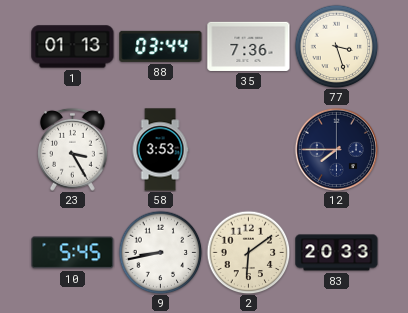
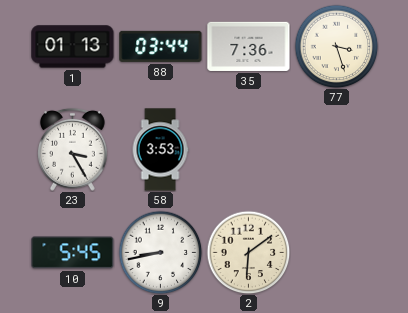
12: 7:45 -> none
83: 20:33 -> none
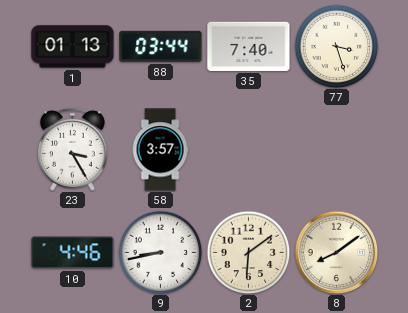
35: 7:36 -> 7:40
58: 3:53 -> 3:57
10: 5:45 -> 4:46
8: none -> 8:09
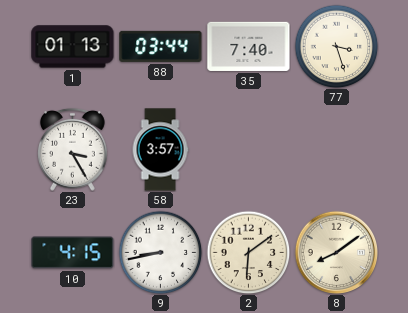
10: 4:46 -> 4:15
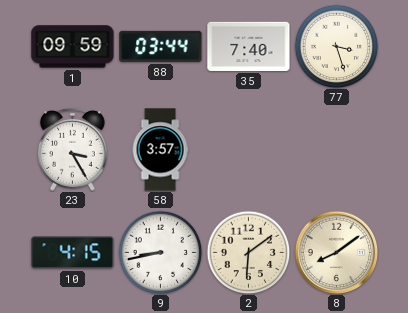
1: 01:13 -> 09:59
